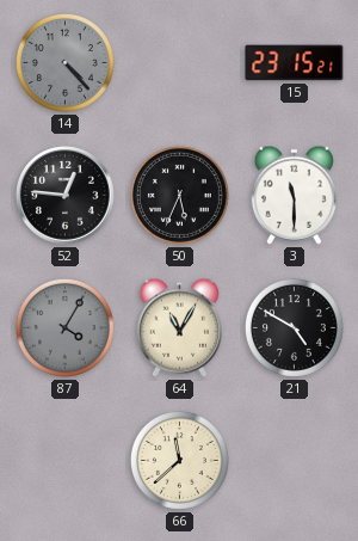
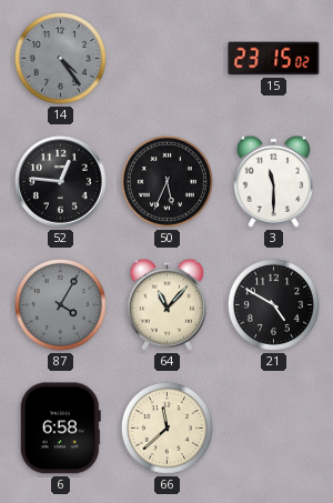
14: 4:23 -> 4:24
15: 23:15:21 -> 23:15:02
64: 11:05 -> 11:07
6: none -> 6:58
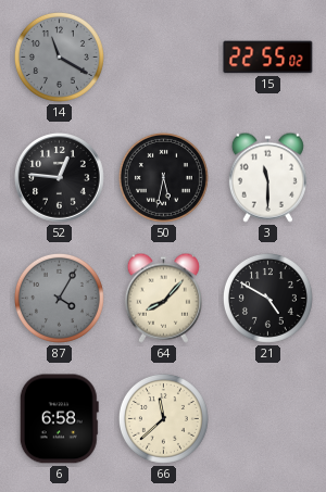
14: 4:24 -> 11:20
15: 23:15 -> 22:55
50: 5:34 -> 5:32
64: 11:07 -> 8:07
